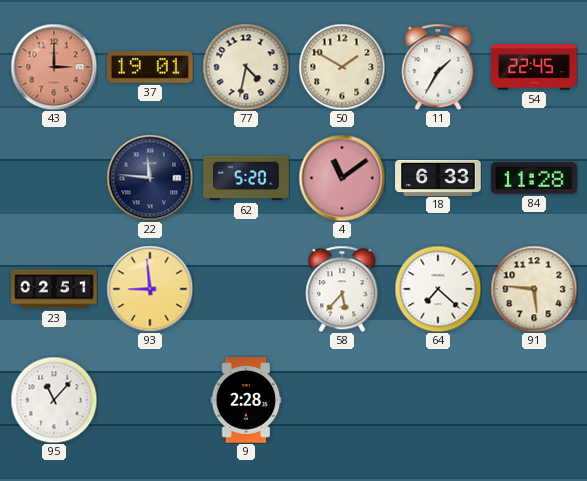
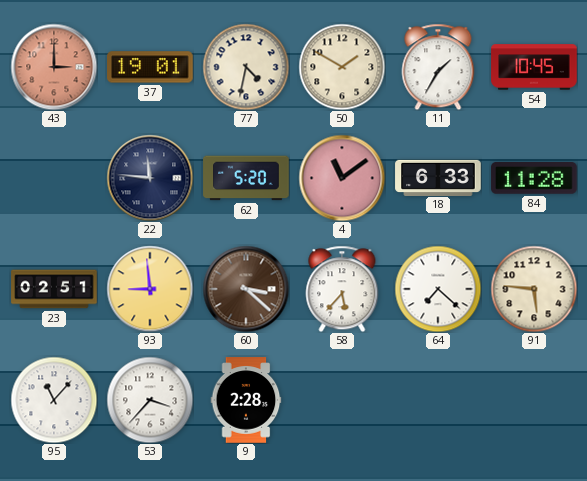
54: 22:45 -> 10:45
60: none -> 3:22
53: none -> 3:37
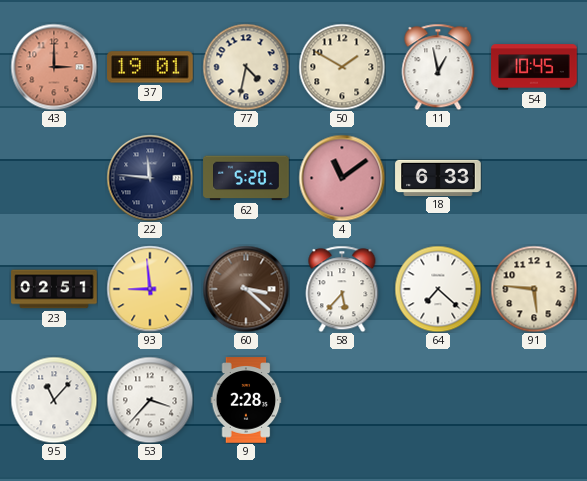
11: 1:35 -> 12:58
84: 11:28 -> none
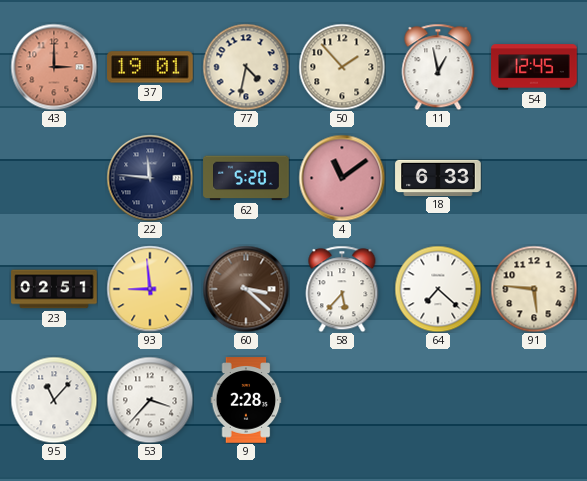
50: 1:50 -> 1:53
54: 10:45 -> 12:45
